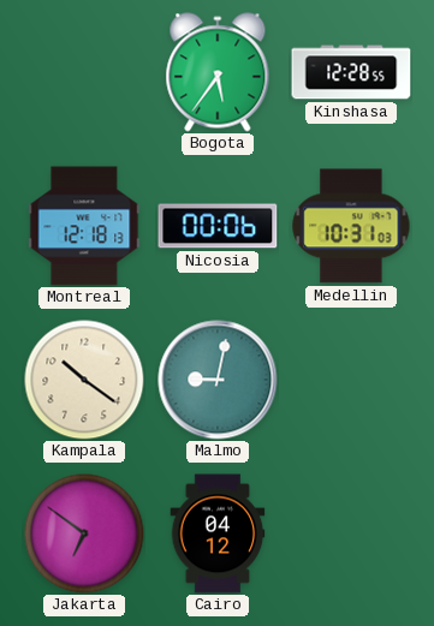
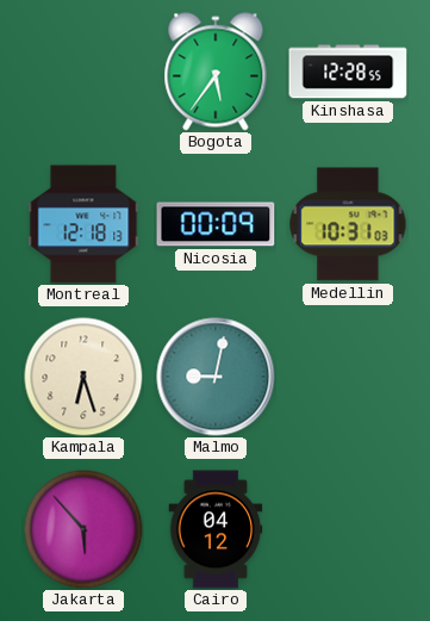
Nicosia: 00:06 -> 00:09
Kampala: 10:21 -> 6:27
Jakarta: 6:51 -> 5:53
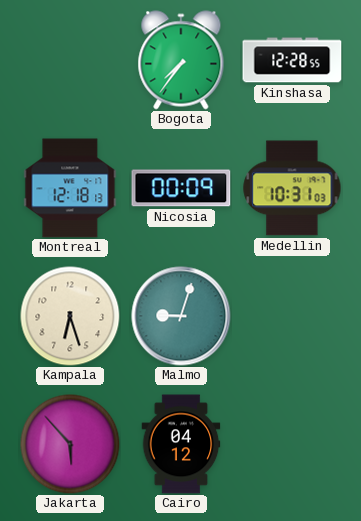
Bogota: 5:36 -> 7:36
Malmo: 9:02 -> 9:03
